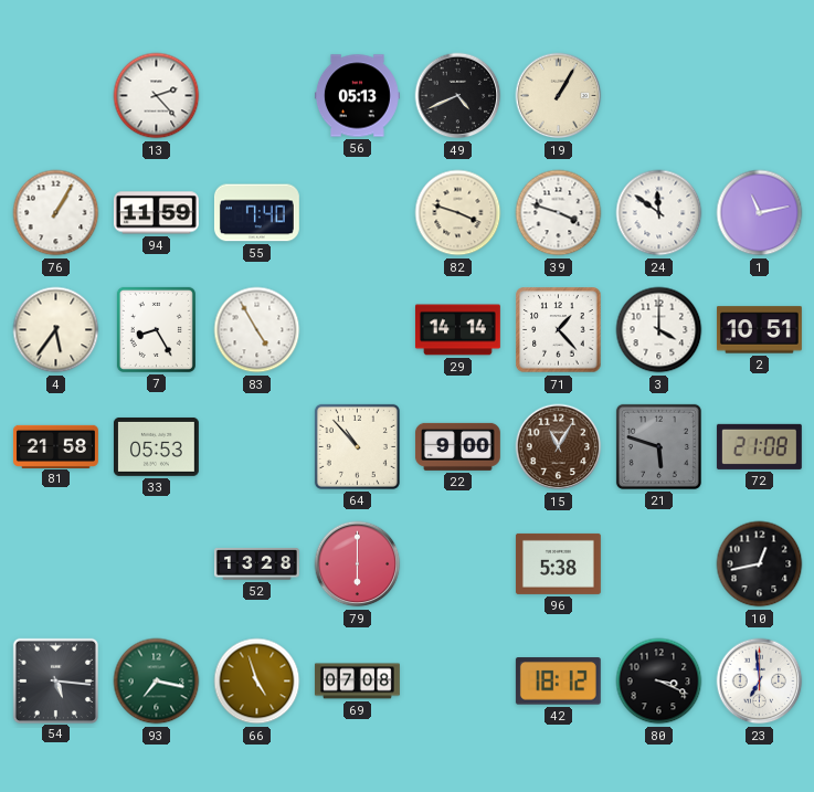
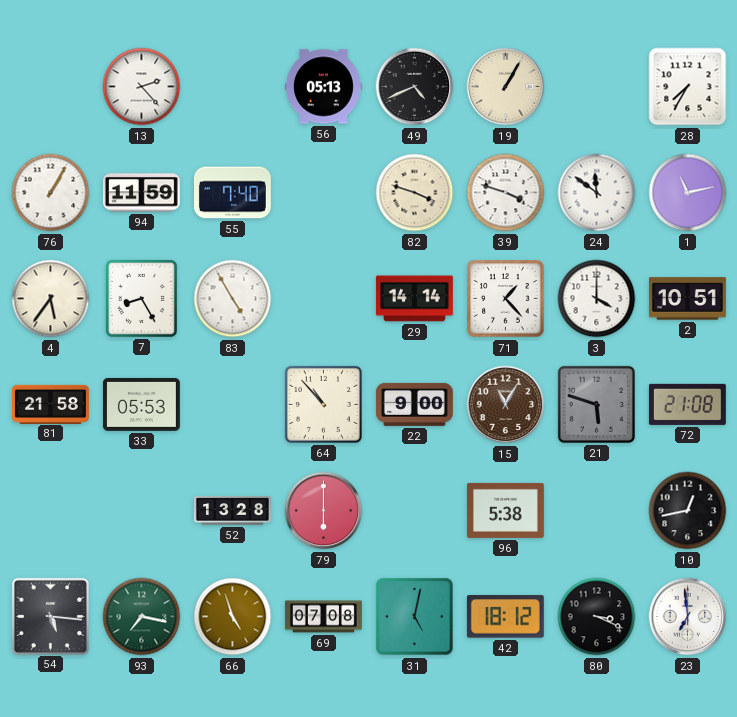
28: none -> 7:35
31: none -> 5:02
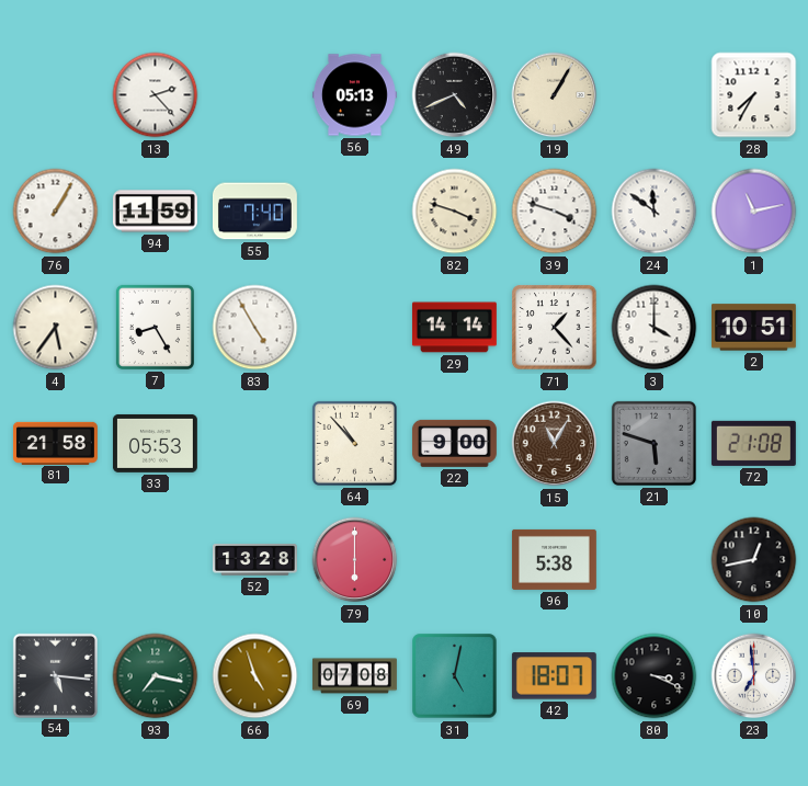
42: 18:12 -> 18:07
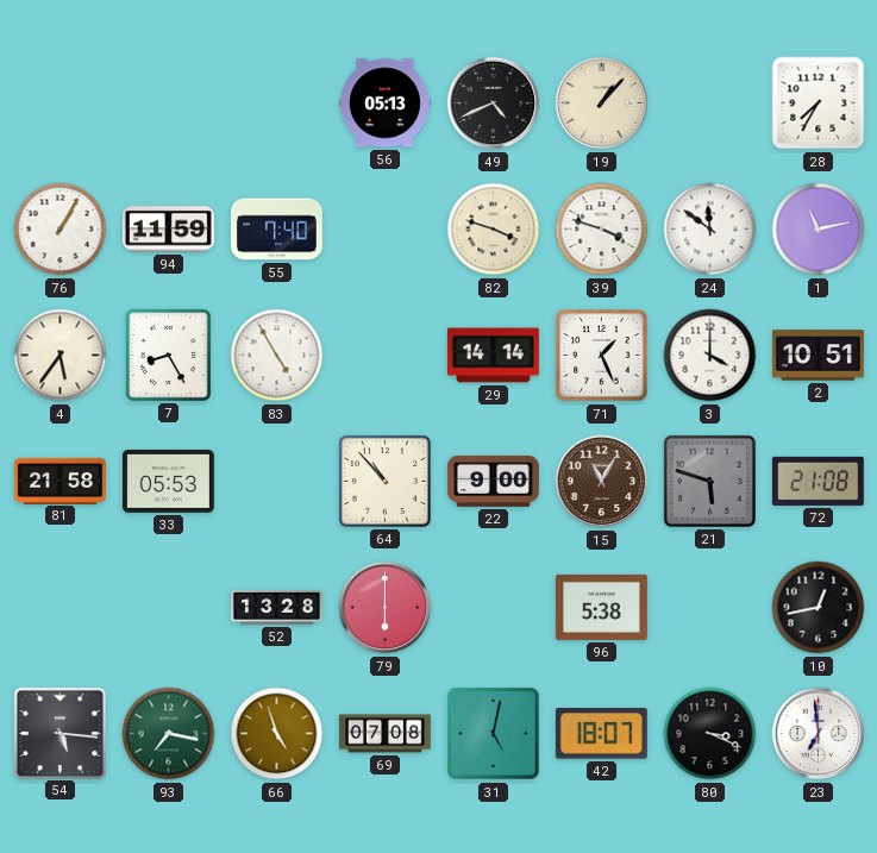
13: 2:23 -> none
19: 1:05 -> 1:07
71: 1:23 -> 1:26
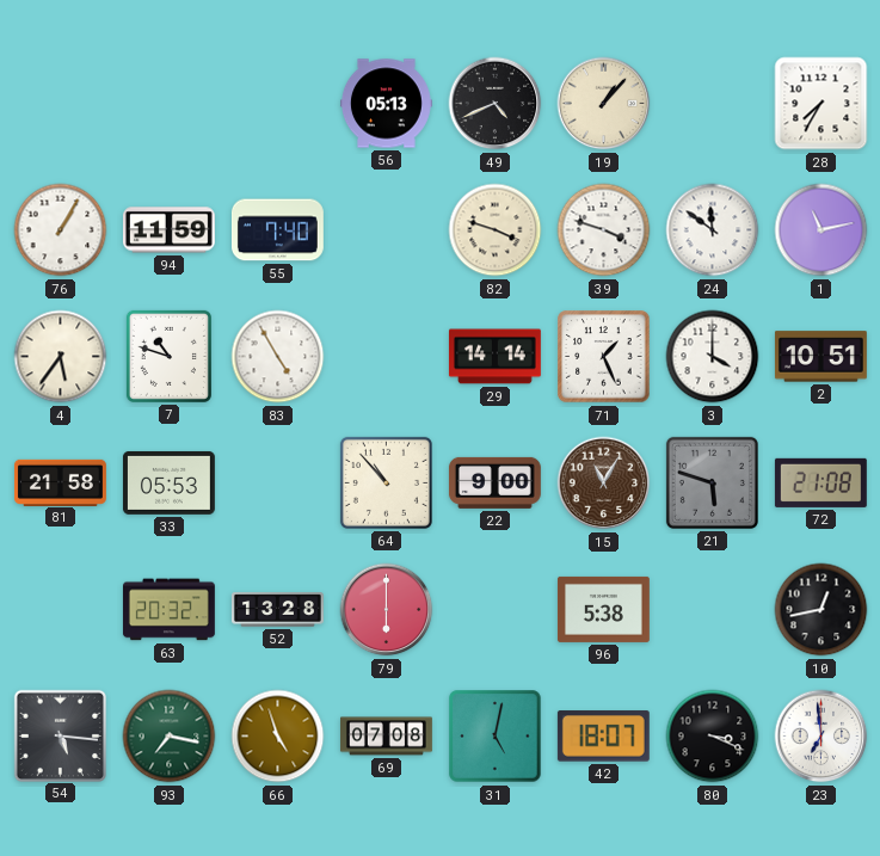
7: 8:25 -> 10:48
63: none -> 20:32
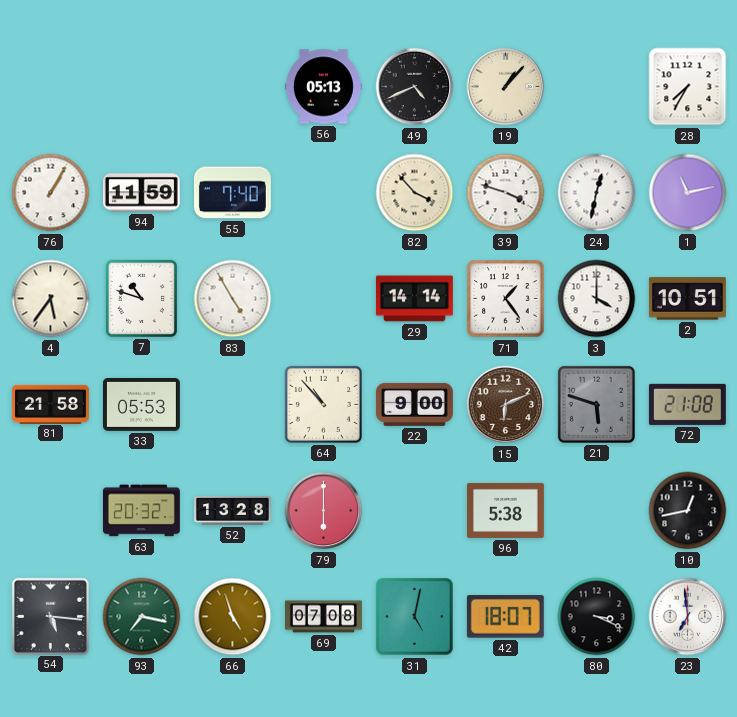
82: 3:48 -> 3:53
24: 11:51 -> 12:32
71: 1:26 -> 1:24
15: 11:05 -> 6:11
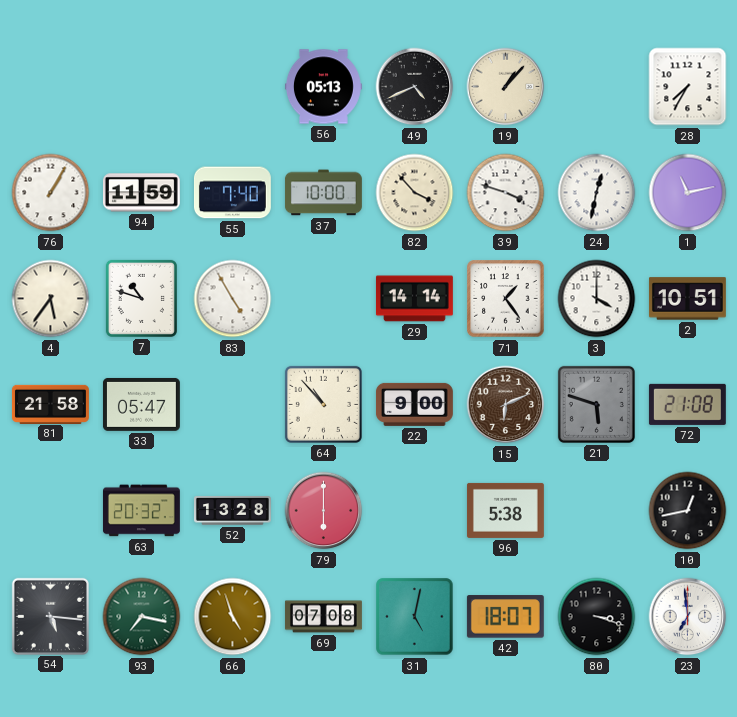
37: none -> 10:00
33: 05:53 -> 05:47
80: 3:19 -> 3:18
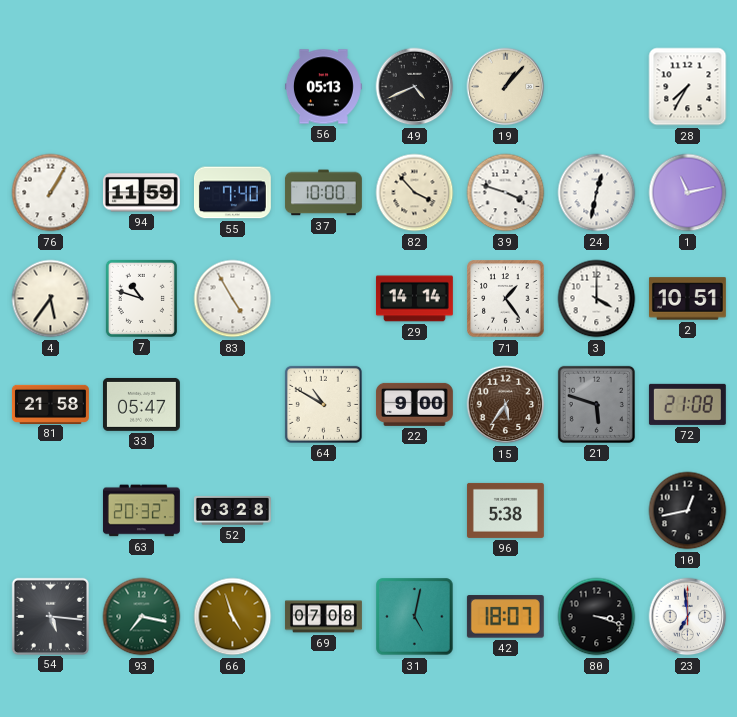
64: 10:53 -> 10:50
15: 6:11 -> 5:36
52: 13:28 -> 03:28
79: 6:00 -> none
